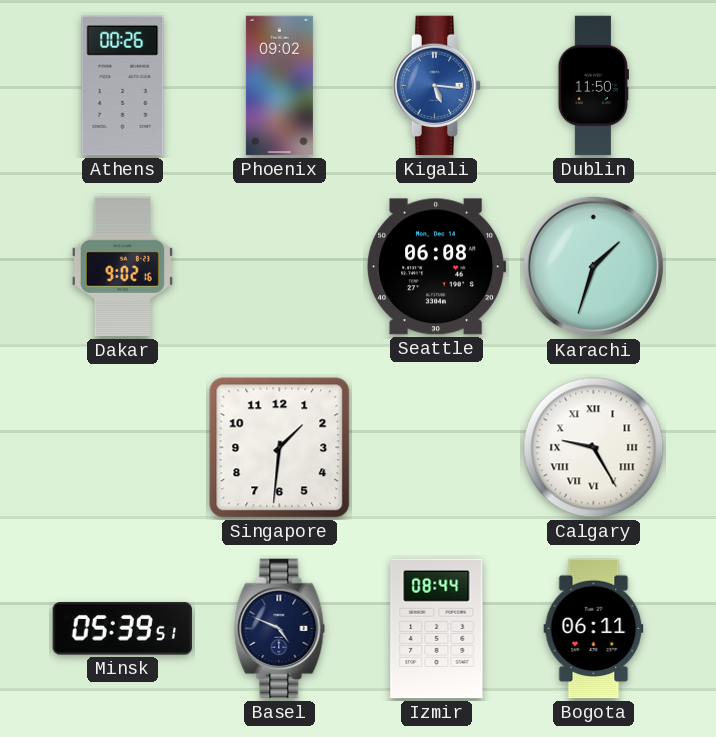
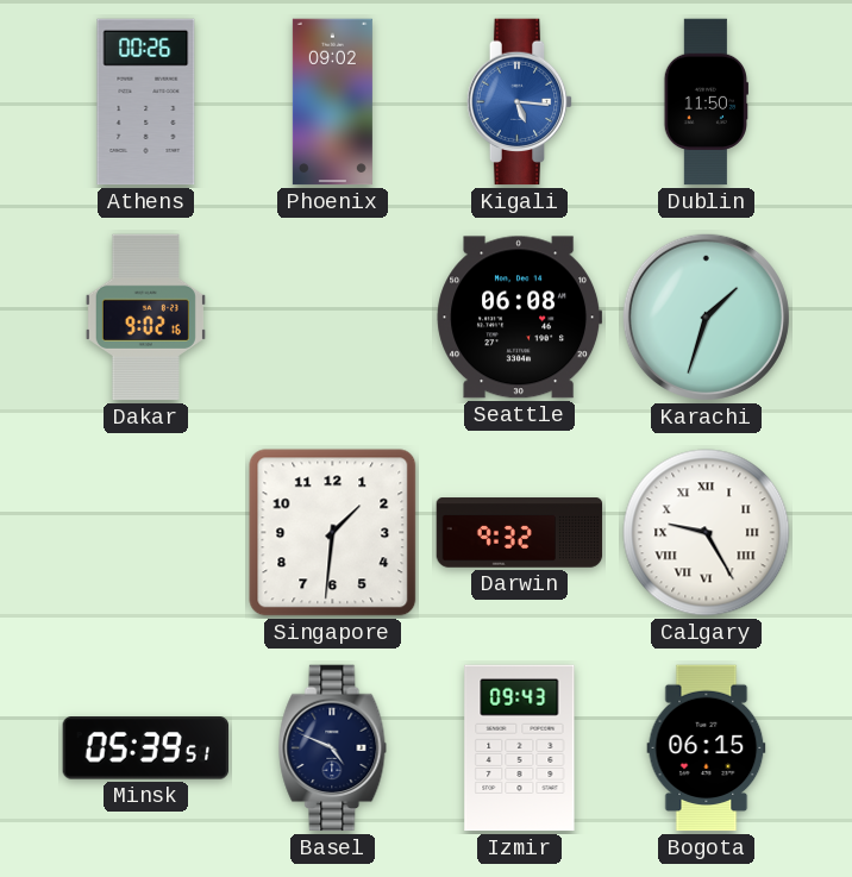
Darwin: none -> 9:32
Izmir: 08:44 -> 09:43
Bogota: 06:11 -> 06:15
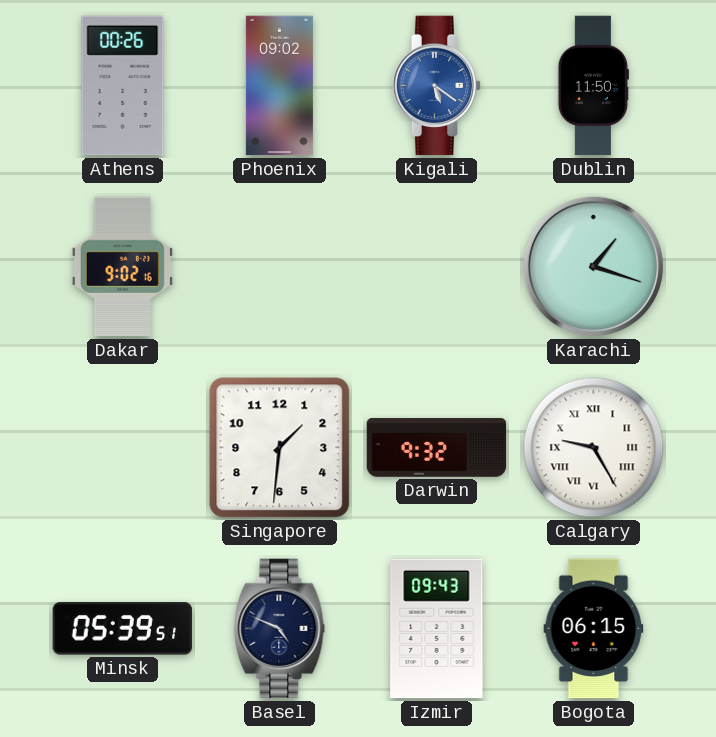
Kigali: 5:16 -> 5:21
Seattle: 06:08 -> none
Karachi: 1:33 -> 1:18
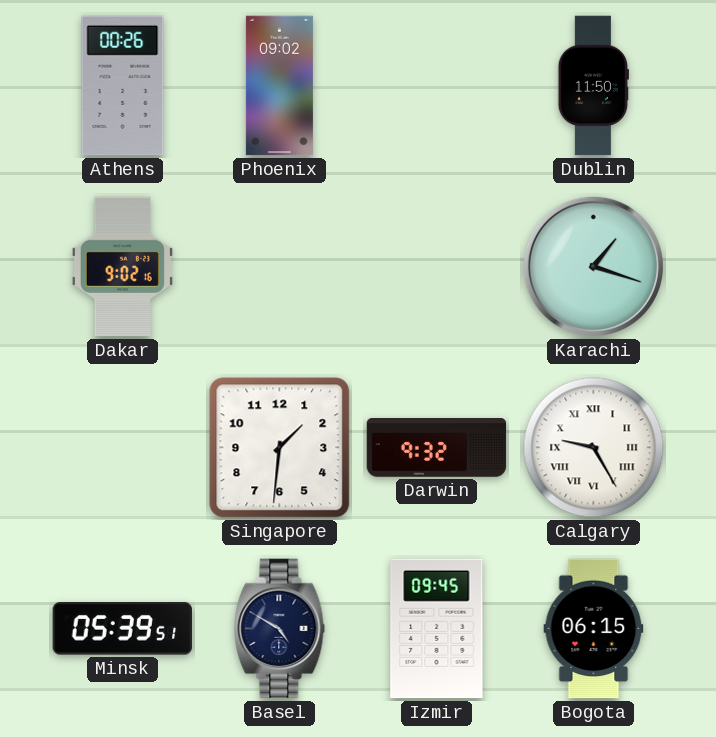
Kigali: 5:21 -> none
Basel: 4:49 -> 4:50
Izmir: 09:43 -> 09:45
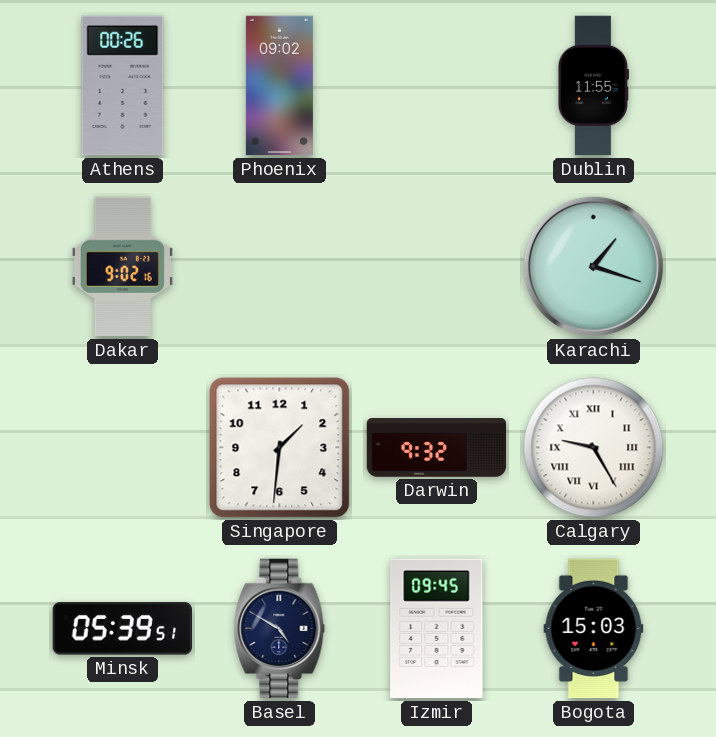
Dublin: 11:50 -> 11:55
Bogota: 06:15 -> 15:03
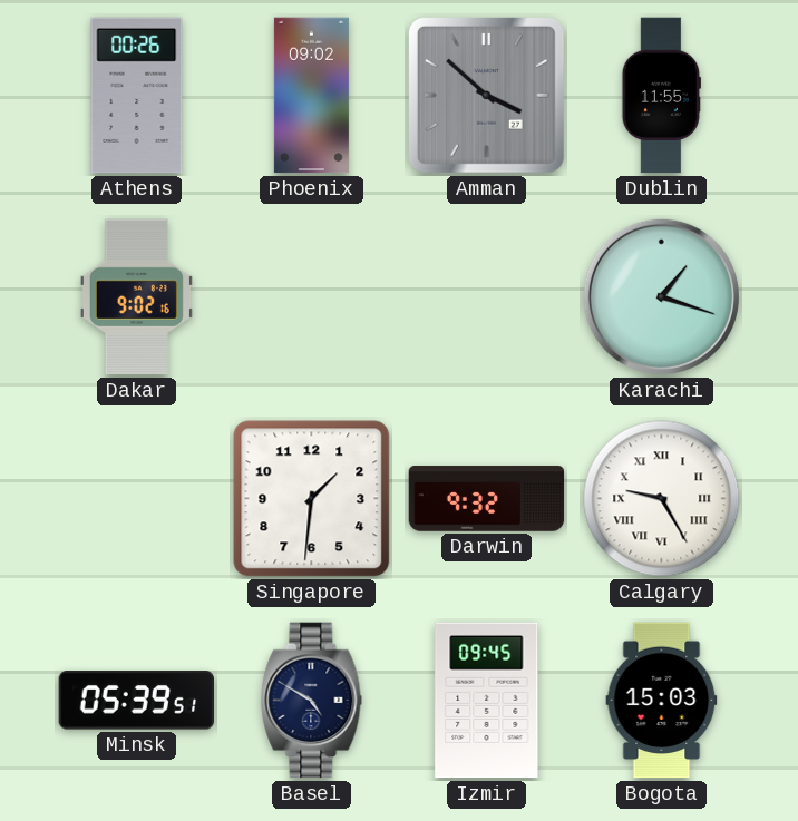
Amman: none -> 3:52
